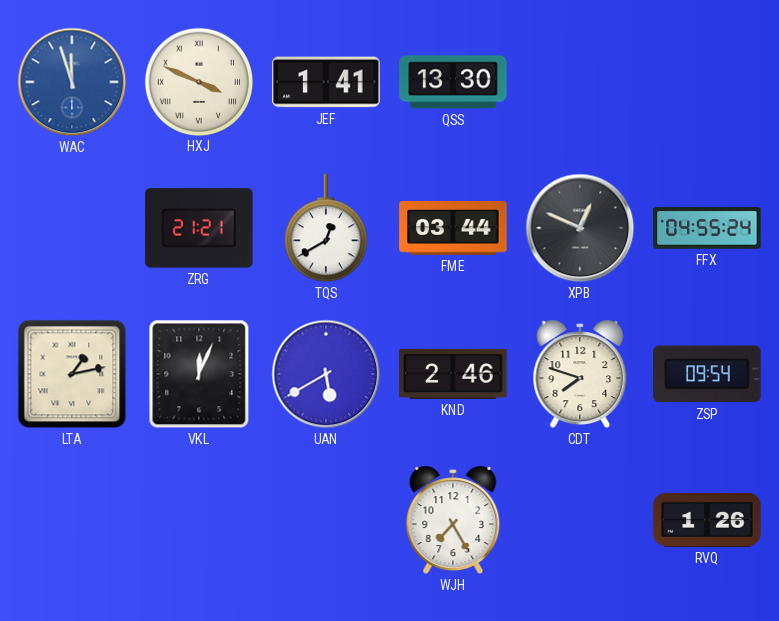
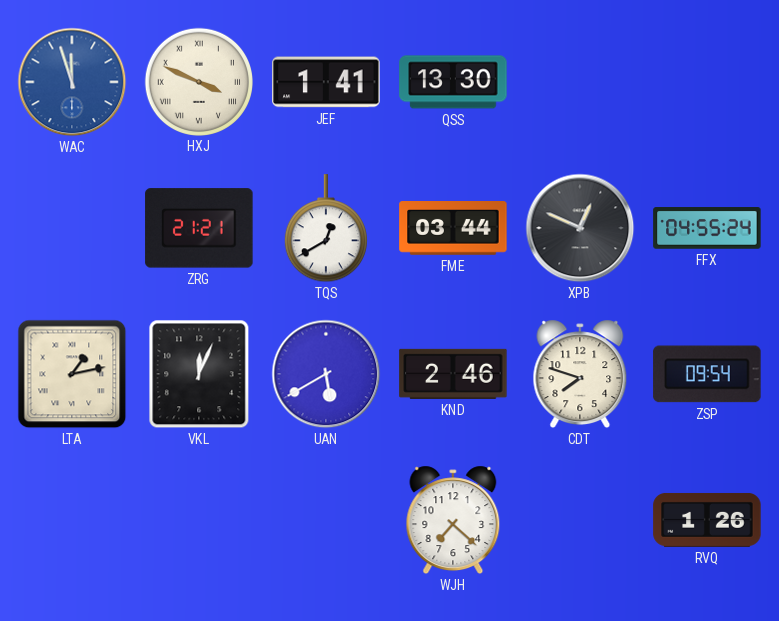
WJH: 7:25 -> 7:22
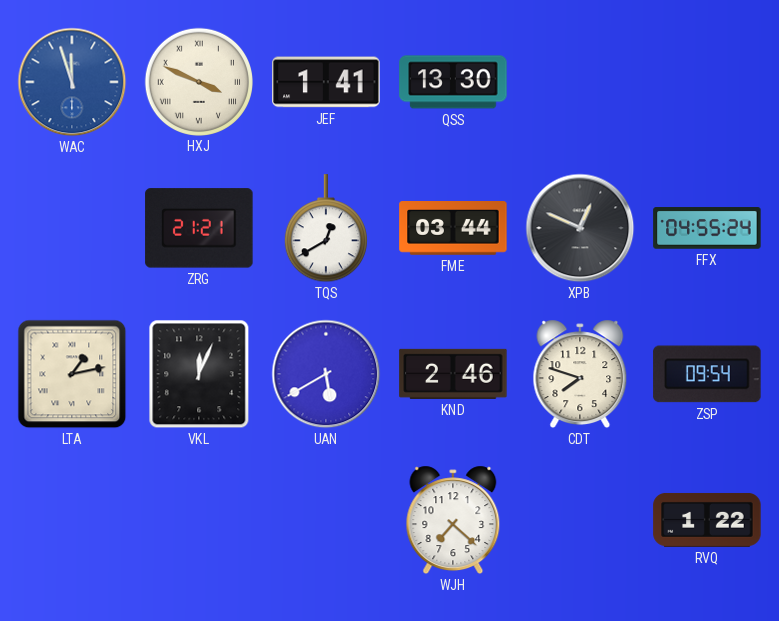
RVQ: 1:26 -> 1:22
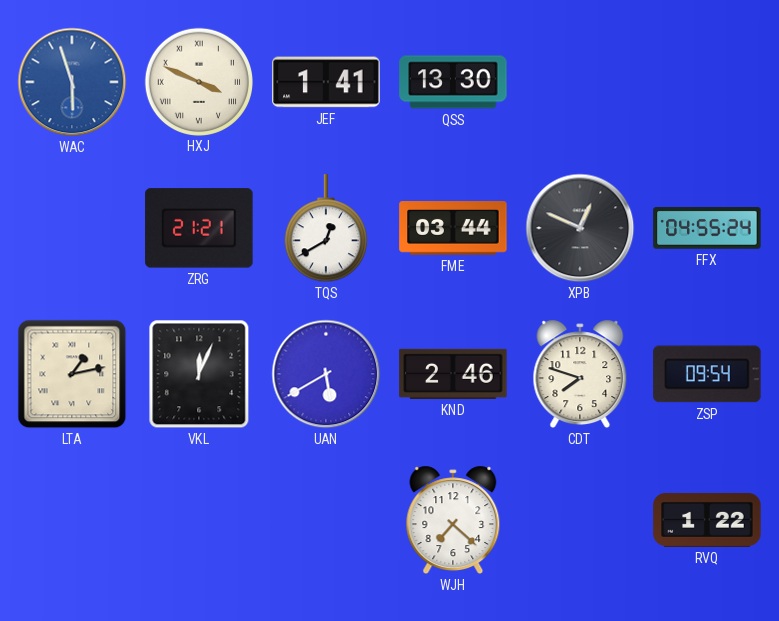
WAC: 11:57 -> 5:57
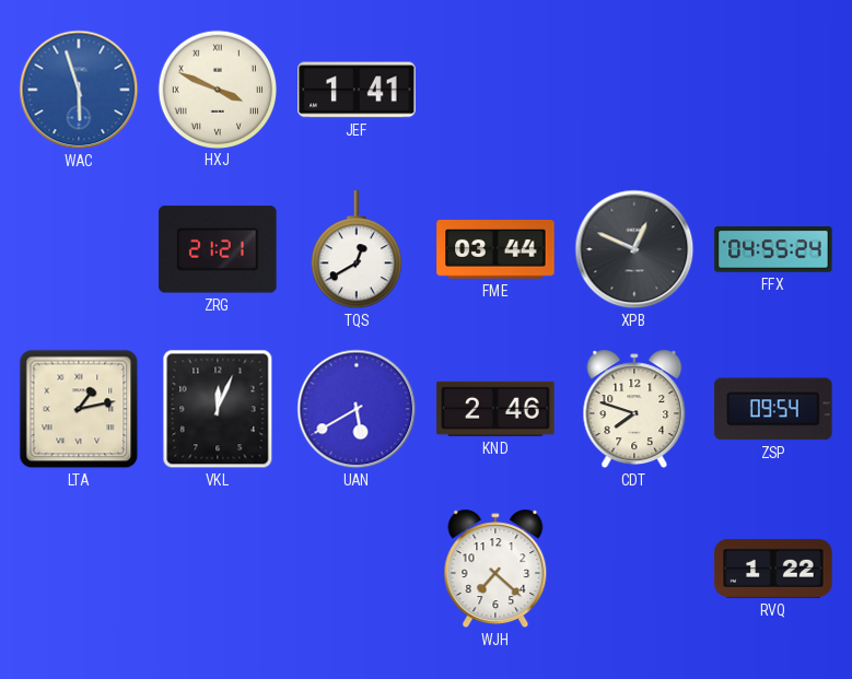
QSS: 13:30 -> none
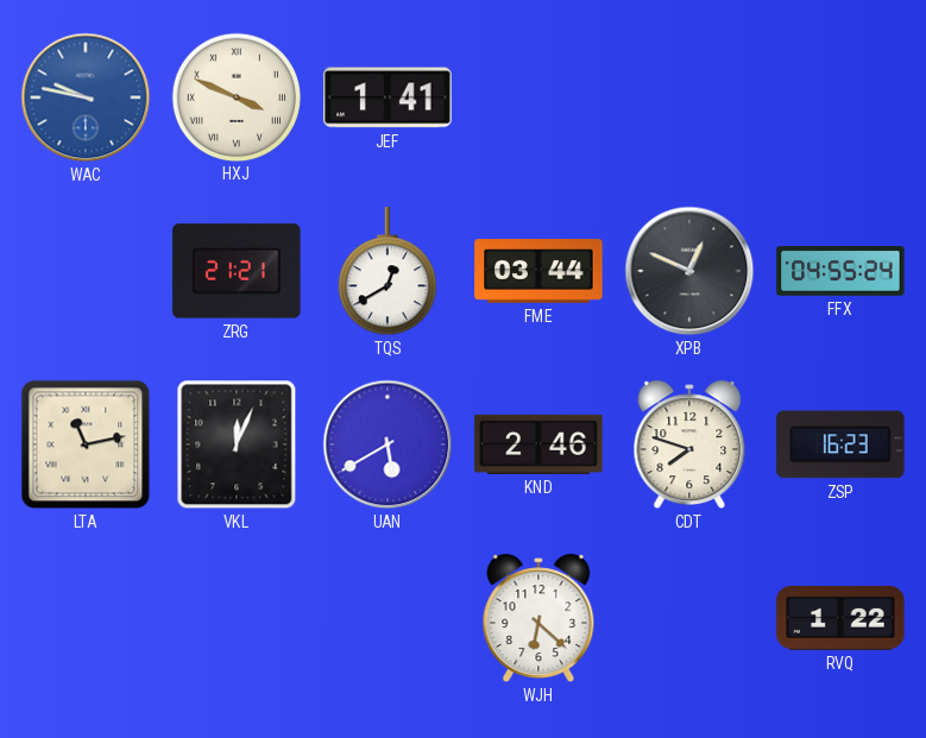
WAC: 5:57 -> 9:47
LTA: 1:13 -> 11:13
ZSP: 09:54 -> 16:23
WJH: 7:22 -> 6:22
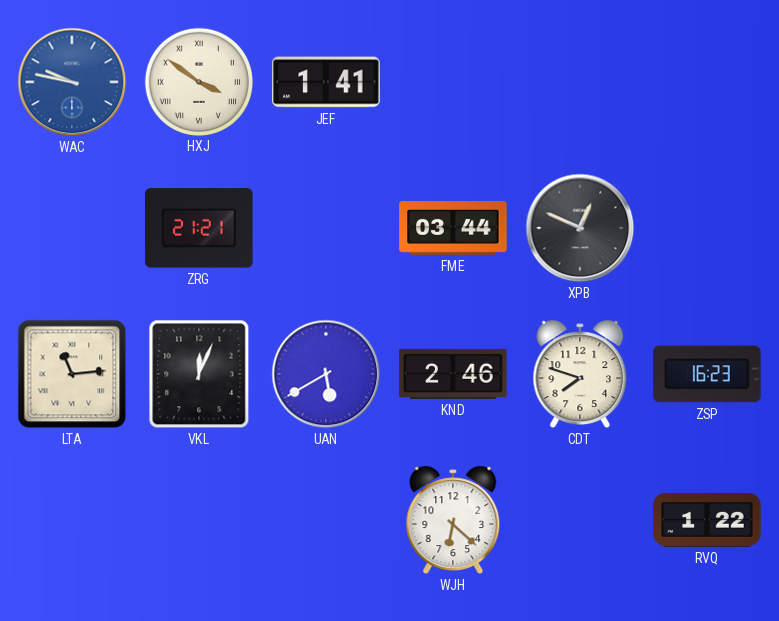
HXJ: 3:49 -> 3:51
TQS: 12:40 -> none
FFX: 04:55 -> none
LTA: 11:13 -> 11:14
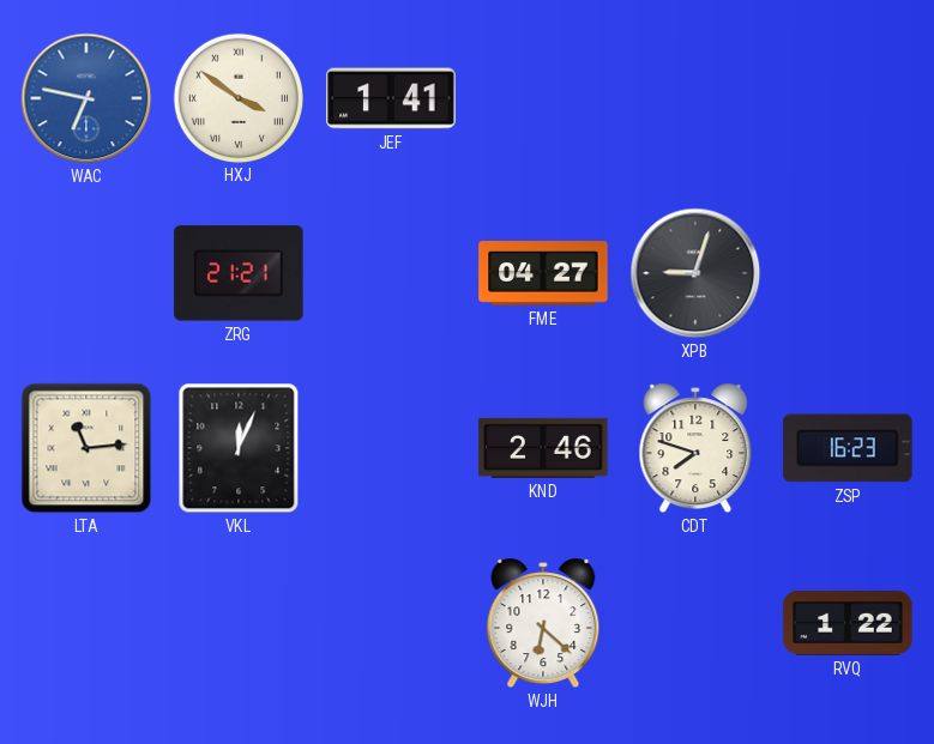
WAC: 9:47 -> 6:47
FME: 03:44 -> 04:27
XPB: 12:49 -> 9:03
UAN: 5:40 -> none
